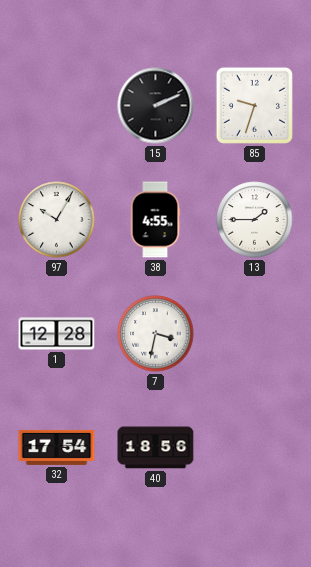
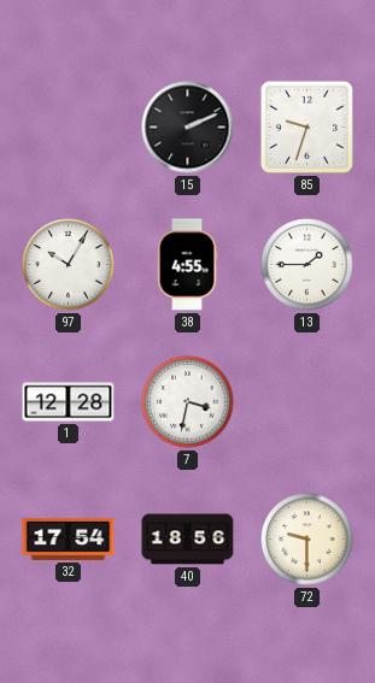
72: none -> 9:30
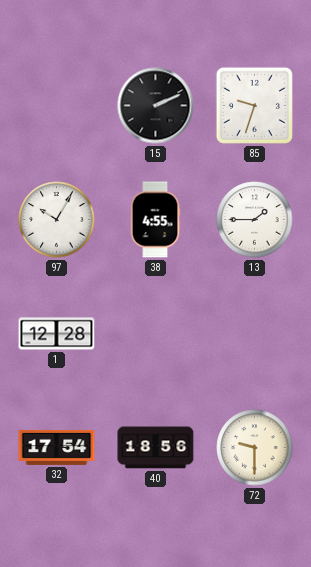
7: 3:32 -> none
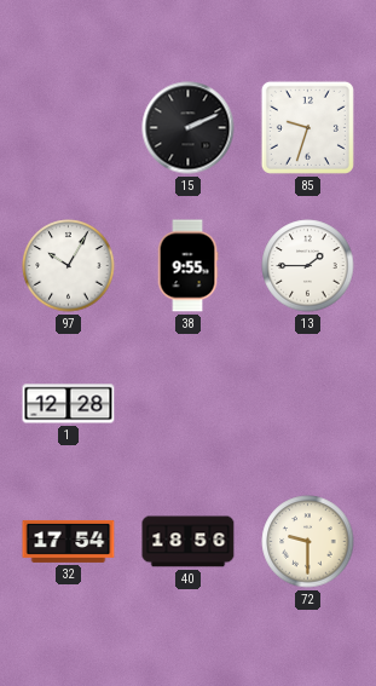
38: 4:55 -> 9:55
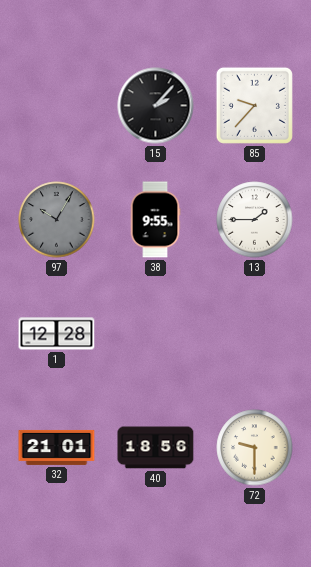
15: 2:11 -> 2:07
85: 9:33 -> 9:37
97 dial: white -> grey
32: 17:54 -> 21:01
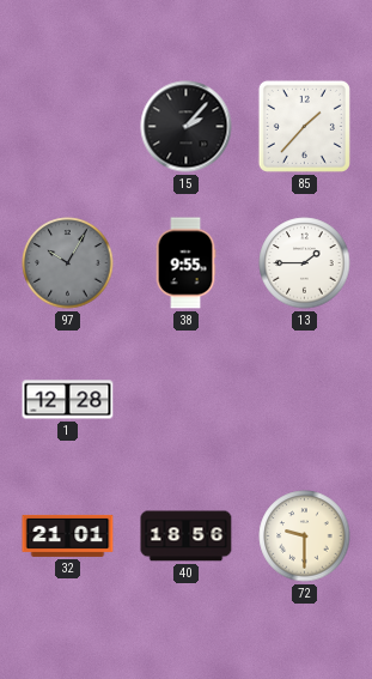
85: 9:37 -> 1:37
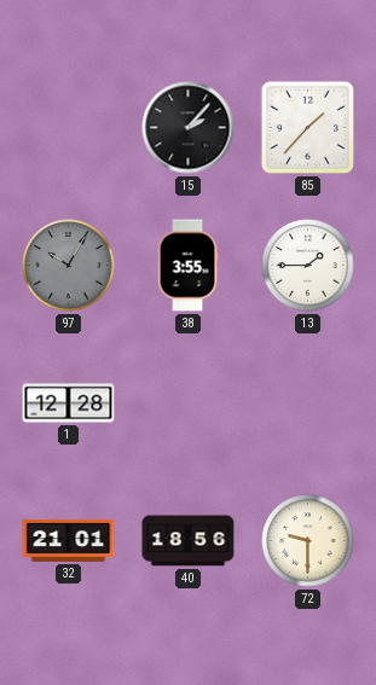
38: 9:55 -> 3:55
